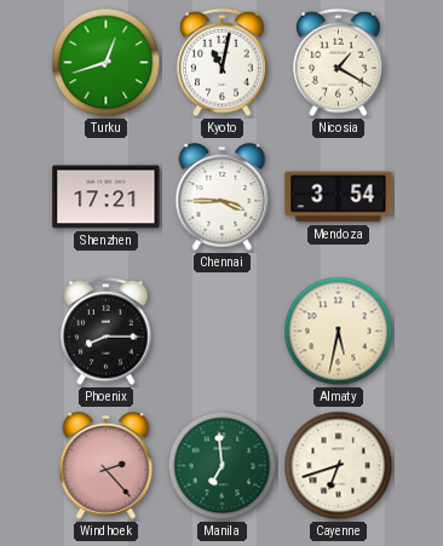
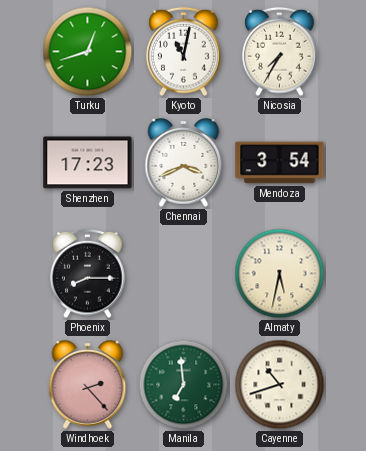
Nicosia: 1:20 -> 7:35
Shenzhen: 17:21 -> 17:23
Chennai: 3:45 -> 3:41
Cayenne: 6:42 -> 10:42
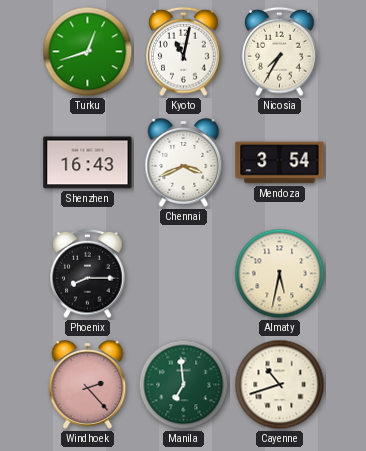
Shenzhen: 17:23 -> 16:43
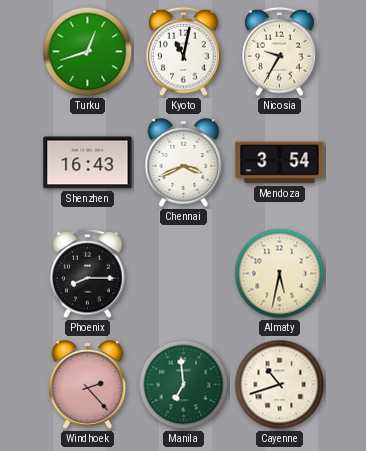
Nicosia: 7:35 -> 9:35
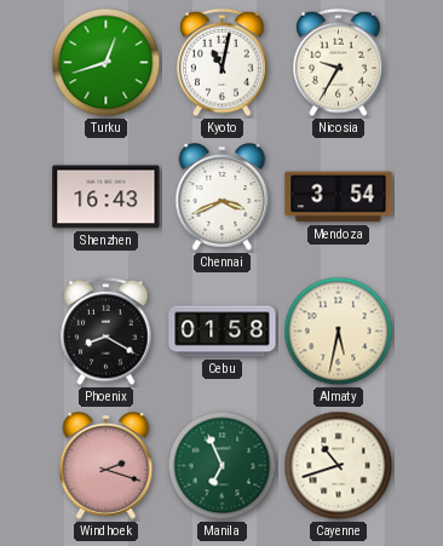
Phoenix: 8:15 -> 8:20
Cebu: none -> 01:58
Windhoek: 2:23 -> 2:18
Manila: 6:59 -> 6:56
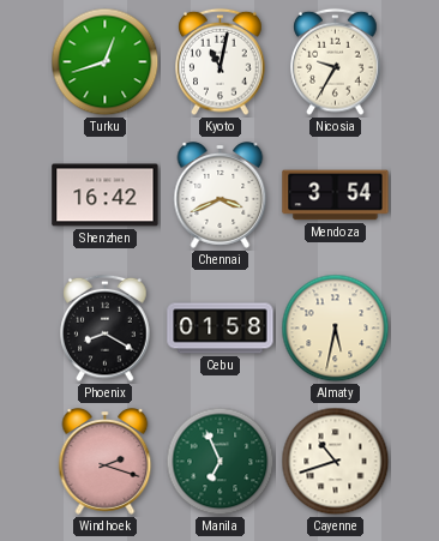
Shenzhen: 16:43 -> 16:42
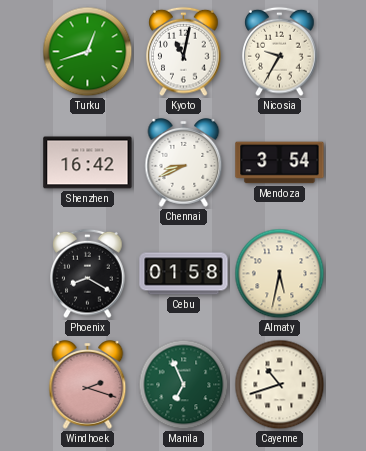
Chennai: 3:41 -> 8:41
